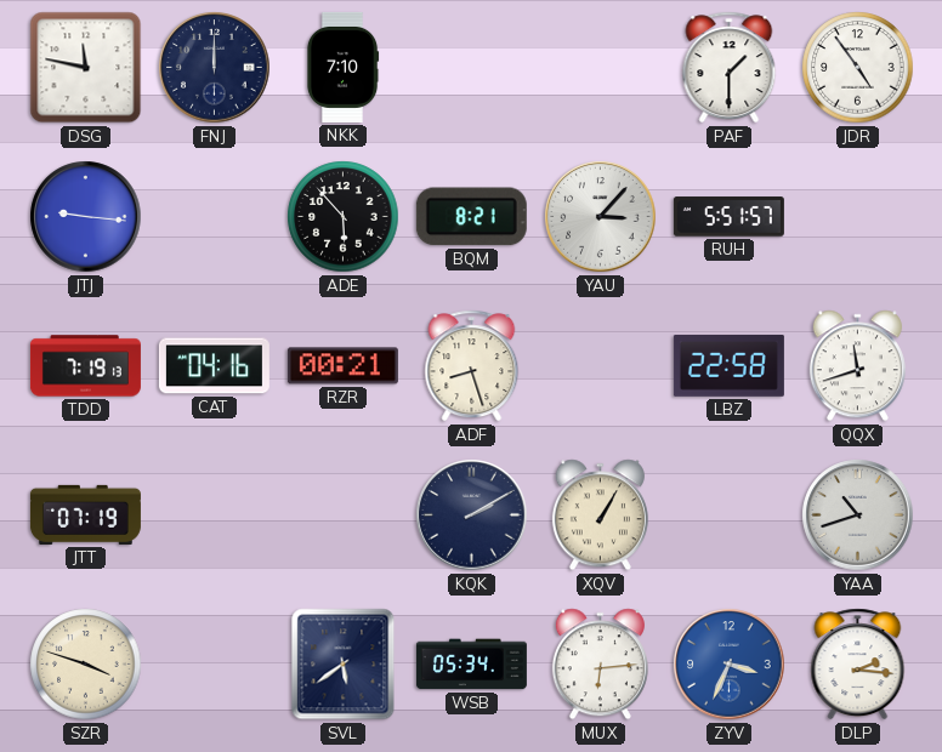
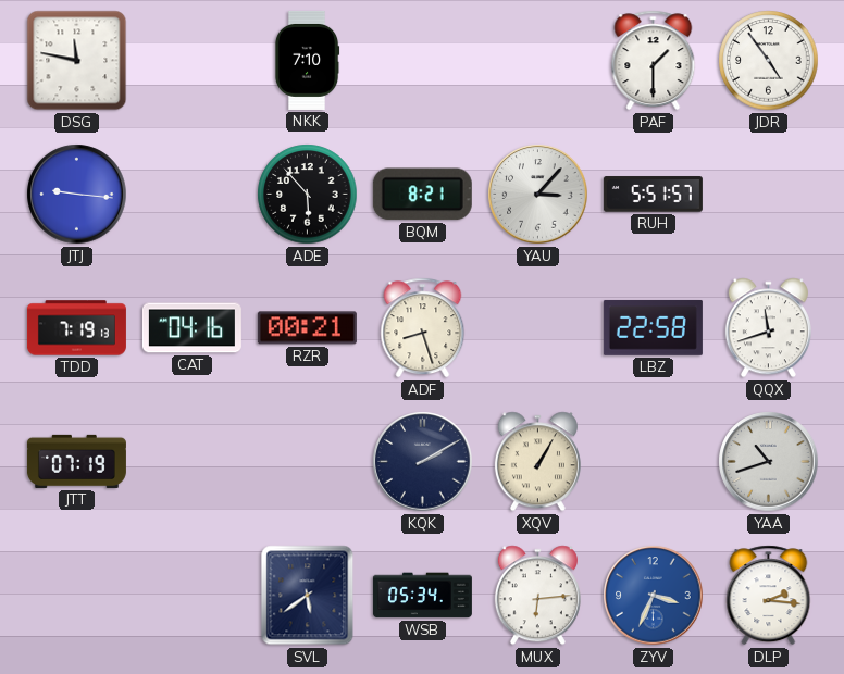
FNJ: 12:00 -> none
SZR: 3:48 -> none
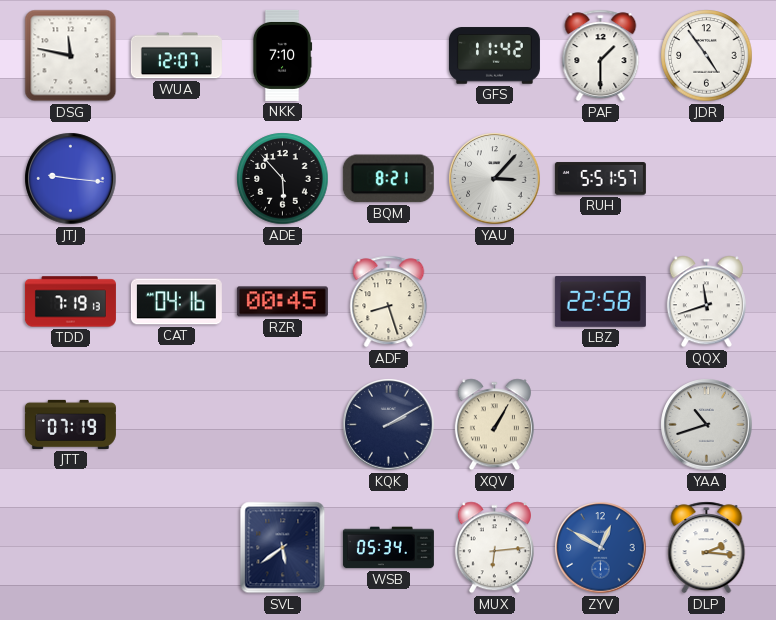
WUA: none -> 12:07
GFS: none -> 11:42
RZR: 00:21 -> 00:45
ZYV: 3:34 -> 12:50
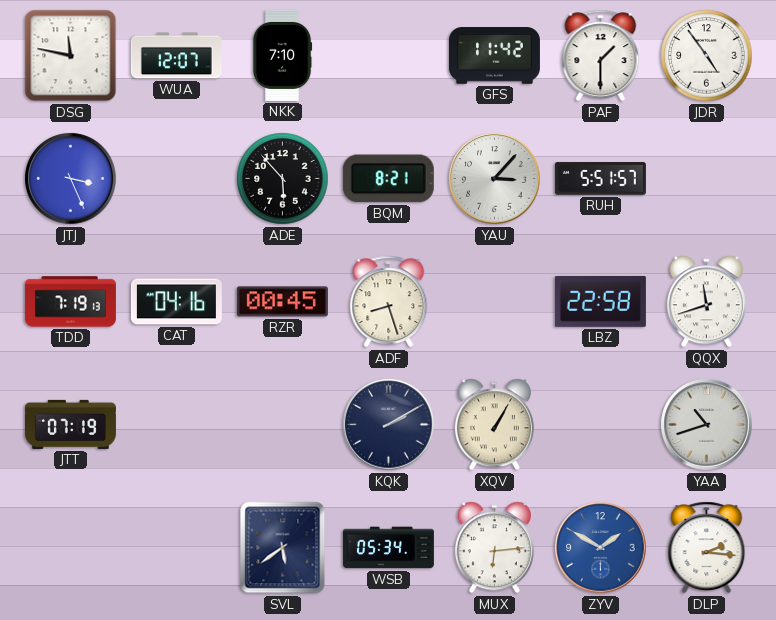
JTJ: 9:16 -> 3:26
ZYV: 12:50 -> 1:50
